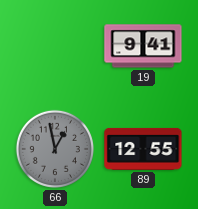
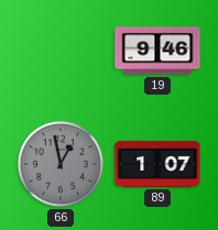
19: 9:41 -> 9:46
89: 12:55 -> 1:07
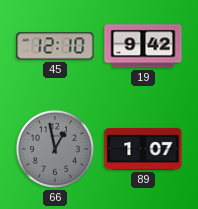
45: none -> 12:10
19: 9:46 -> 9:42
